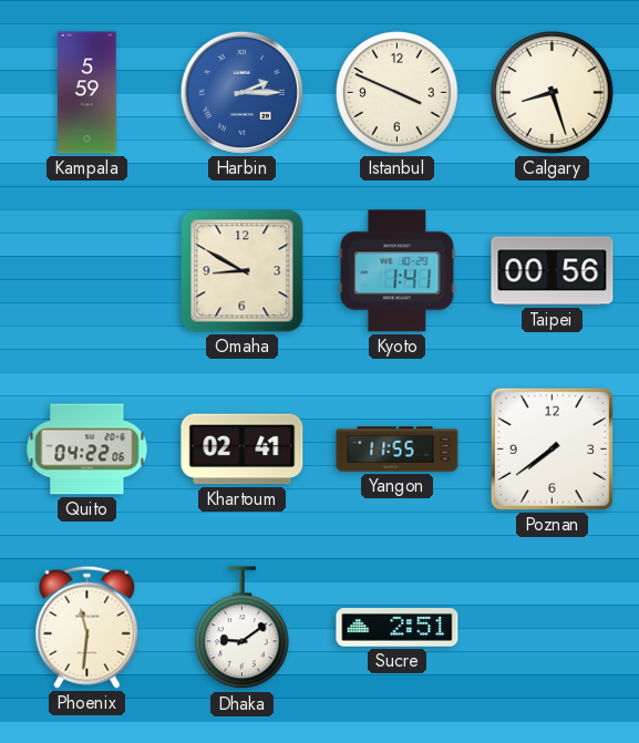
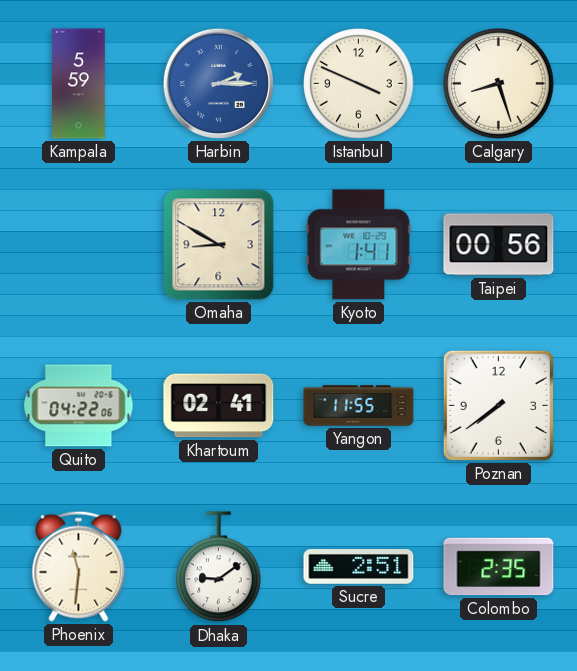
Colombo: none -> 2:35
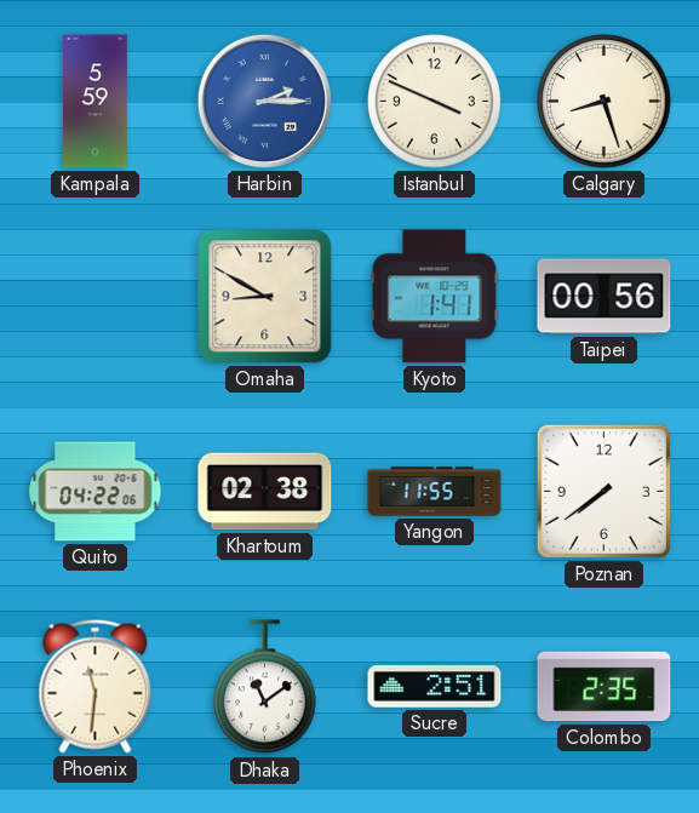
Khartoum: 02:41 -> 02:38
Dhaka: 9:09 -> 11:09
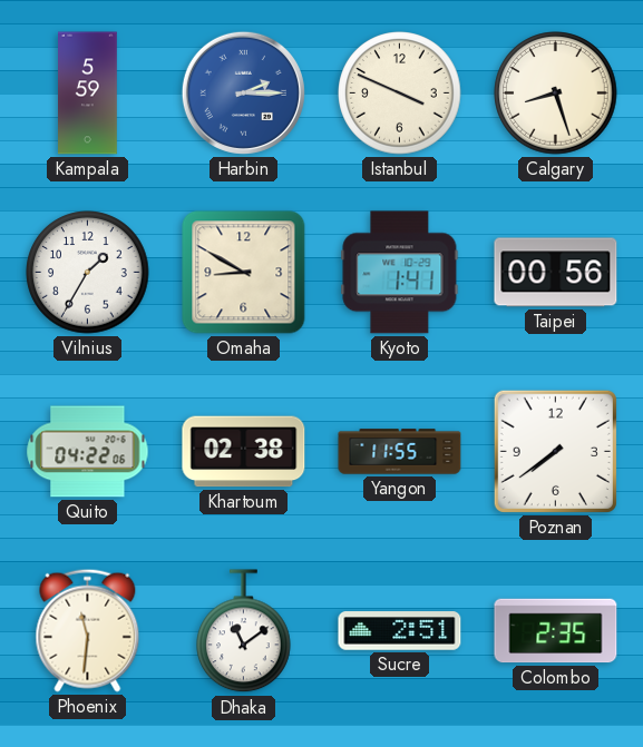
Vilnius: none -> 1:35
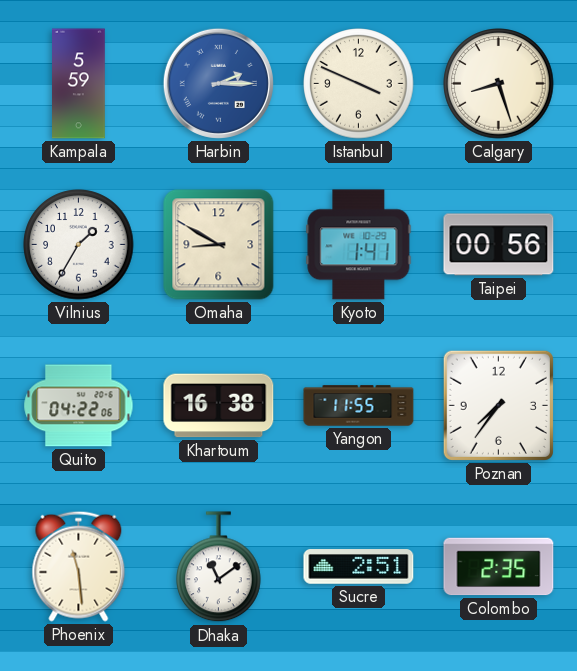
Khartoum: 02:38 -> 16:38
Poznan: 7:39 -> 7:36
Phoenix: 11:31 -> 11:29
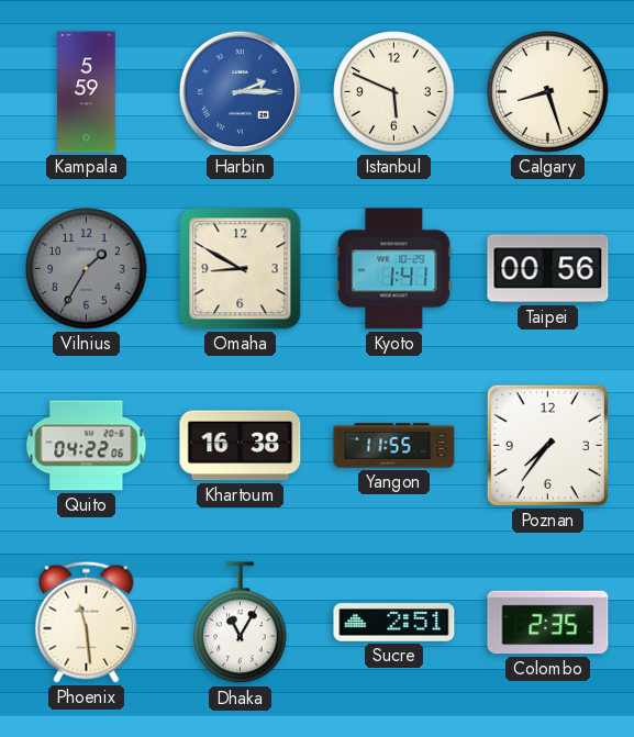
Istanbul: 3:49 -> 5:49
Vilnius dial: white -> grey
Dhaka: 11:09 -> 11:05
